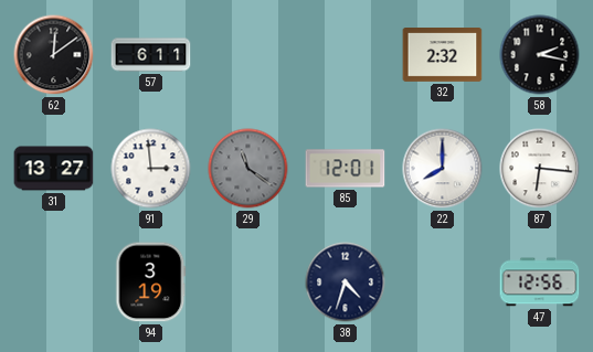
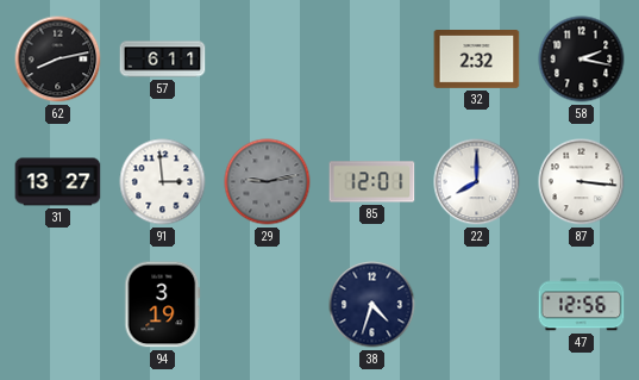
62: 12:09 -> 8:13
29: 11:21 -> 9:13
87: 6:16 -> 3:16
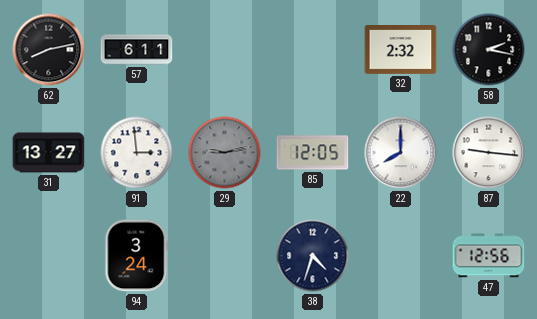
85: 12:01 -> 12:05
87: 3:16 -> 9:16
94: 3:19 -> 3:24
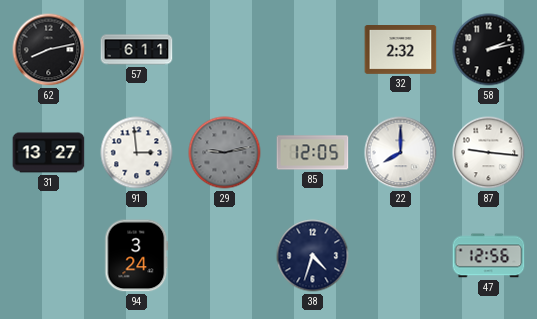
58: 2:17 -> 2:13
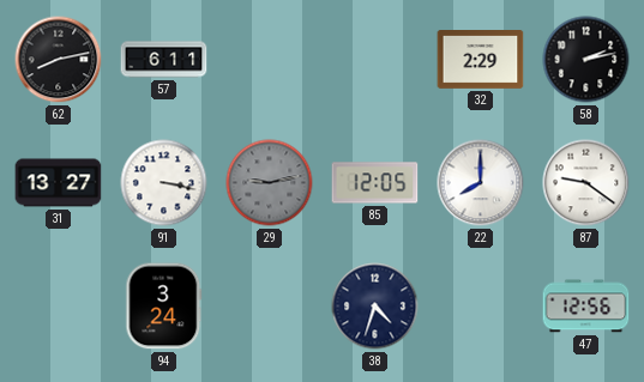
32: 2:32 -> 2:29
91: 2:59 -> 3:17
87: 9:16 -> 9:21
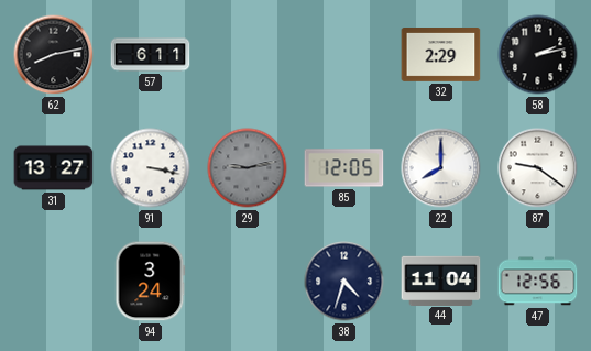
44: none -> 11:04
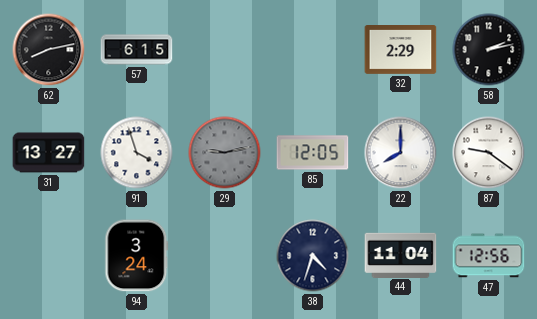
57: 6:11 -> 6:15
91: 3:17 -> 3:57
